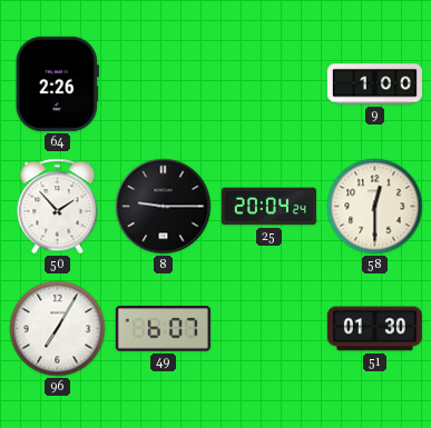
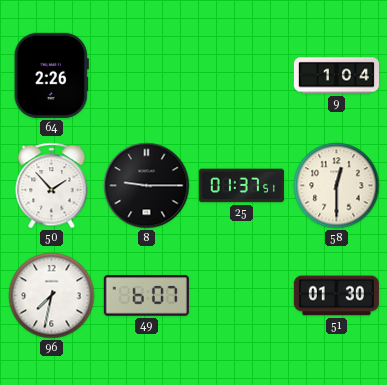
9: 1:00 -> 1:04
25: 20:04 -> 01:37
96: 7:05 -> 7:32
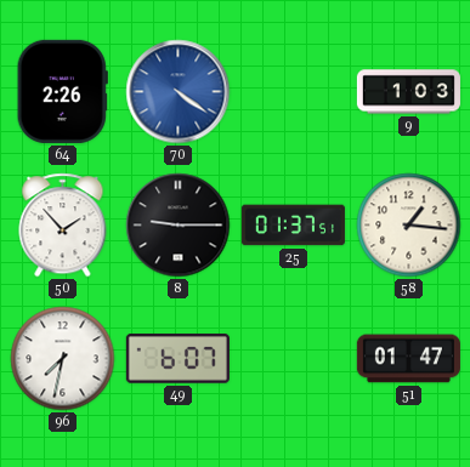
70: none -> 4:21
9: 1:04 -> 1:03
58: 12:30 -> 1:16
51: 01:30 -> 01:47
